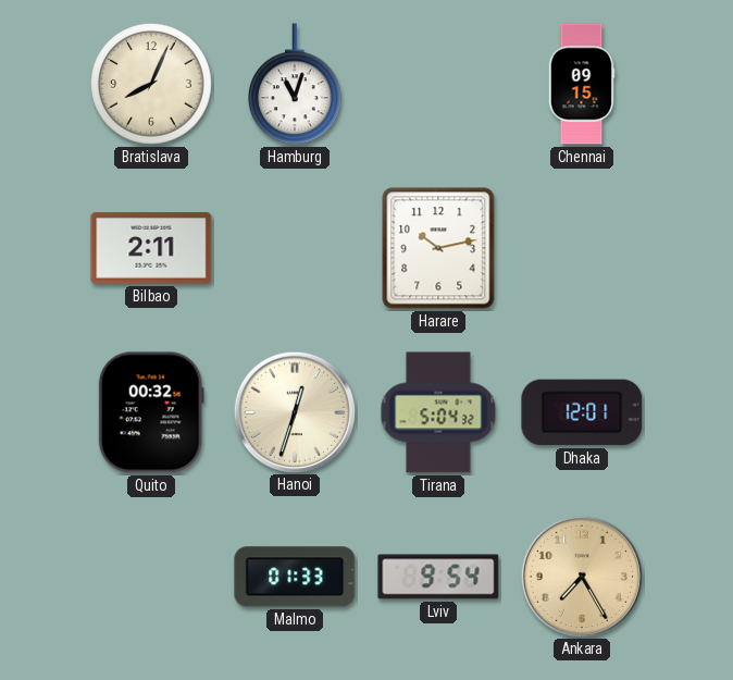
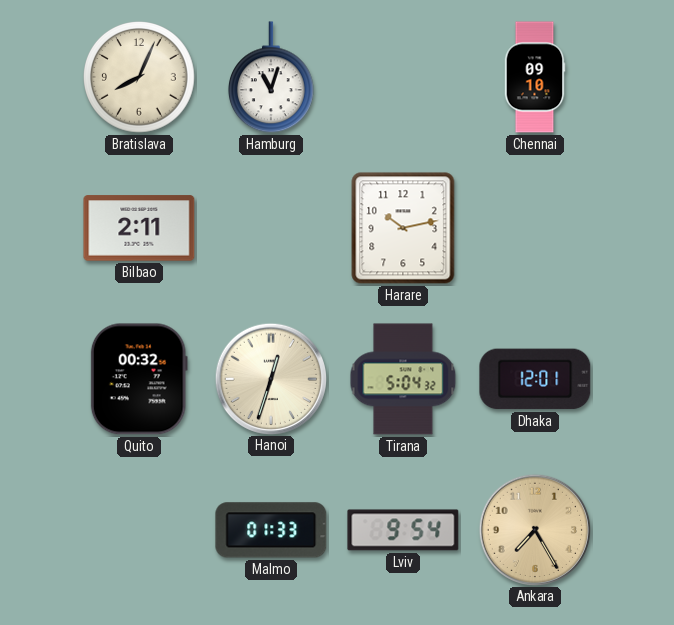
Chennai: 09:15 -> 09:10
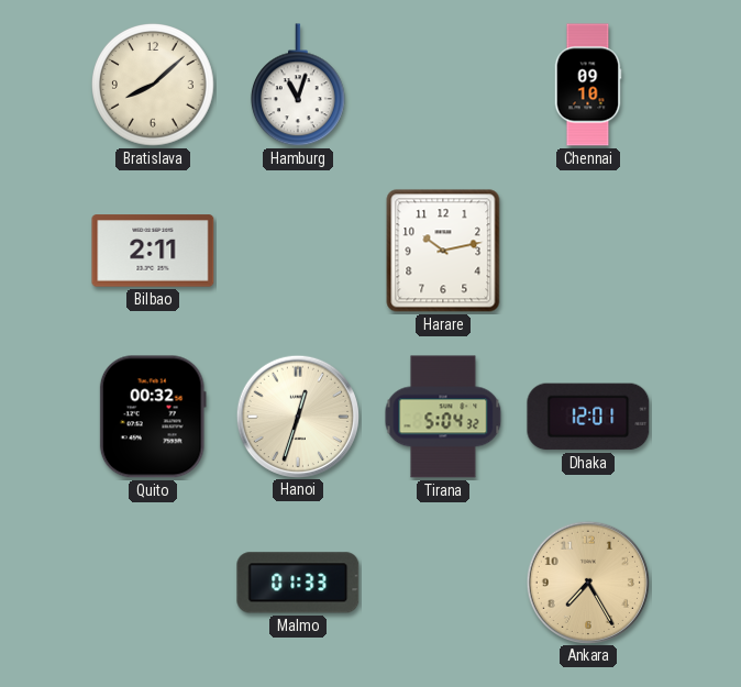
Bratislava: 8:04 -> 8:08
Lviv: 9:54 -> none
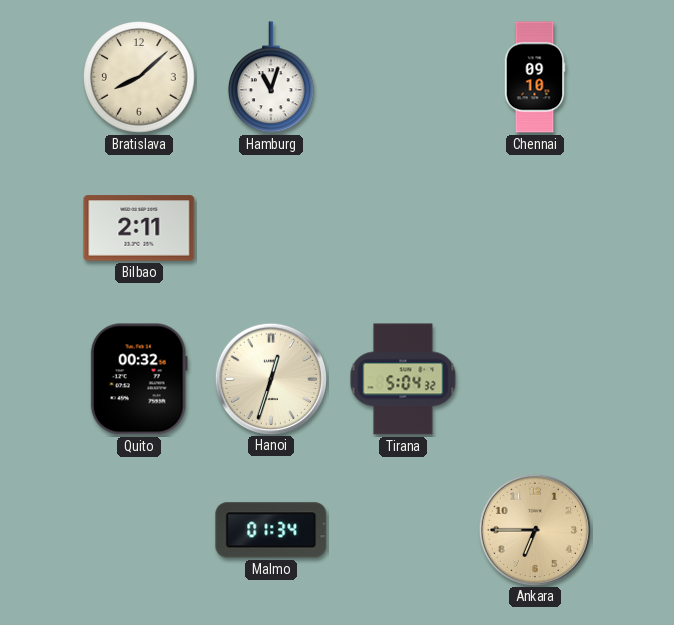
Harare: 10:13 -> none
Dhaka: 12:01 -> none
Malmo: 01:33 -> 01:34
Ankara: 7:25 -> 6:45
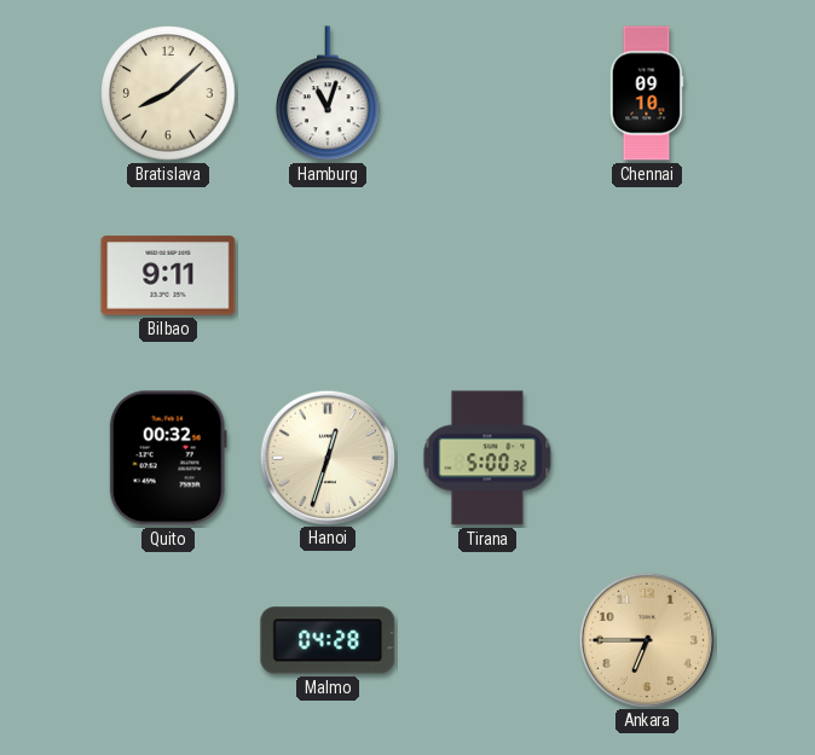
Bilbao: 2:11 -> 9:11
Tirana: 5:04 -> 5:00
Malmo: 01:34 -> 04:28
